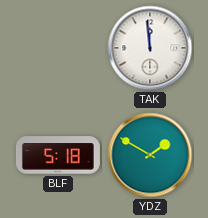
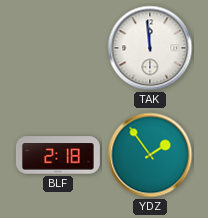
BLF: 5:18 -> 2:18
YDZ: 1:50 -> 1:54
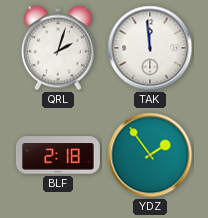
QRL: none -> 2:03
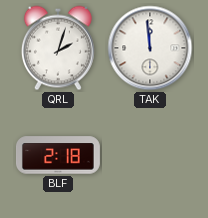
YDZ: 1:54 -> none
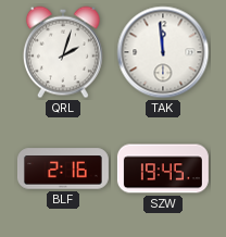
BLF: 2:18 -> 2:16
SZW: none -> 19:45
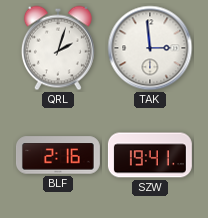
TAK: 11:59 -> 2:59
SZW: 19:45 -> 19:41
